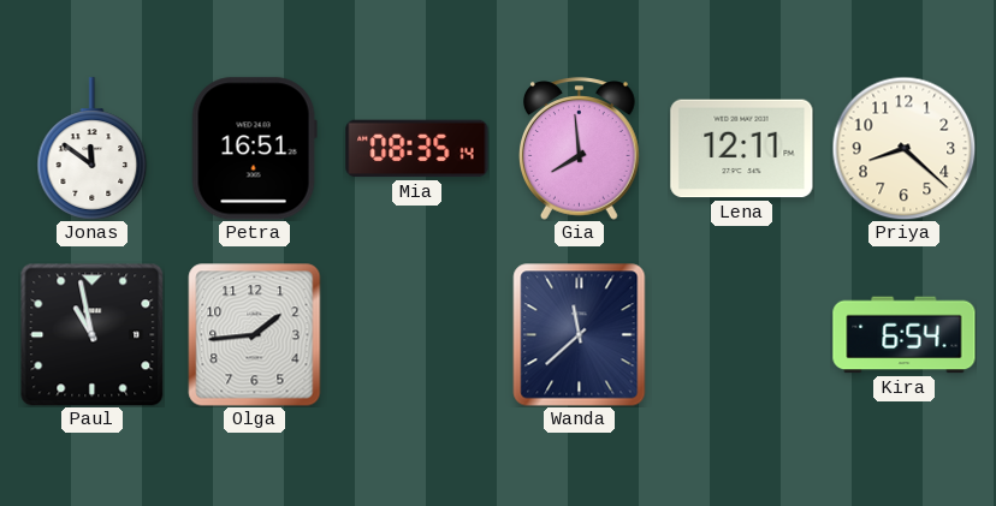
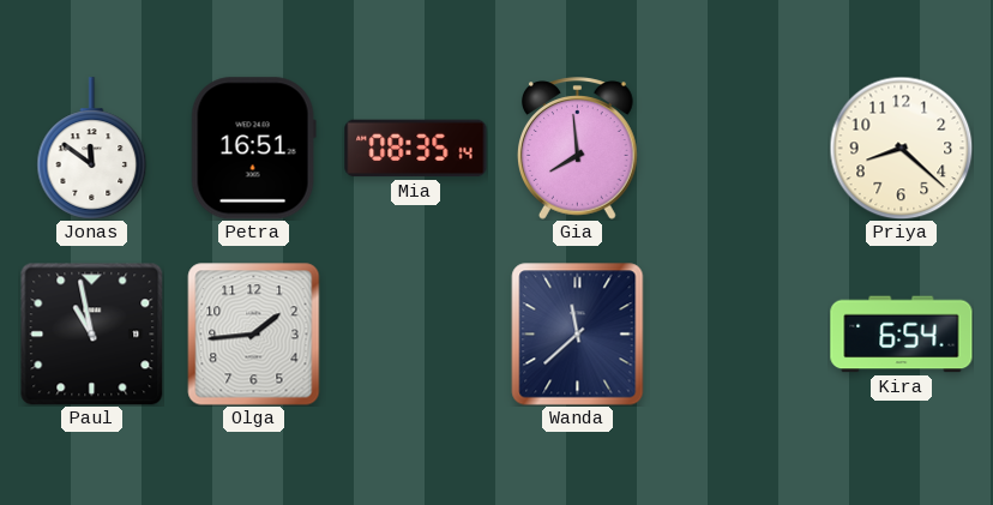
Lena: 12:11 -> none
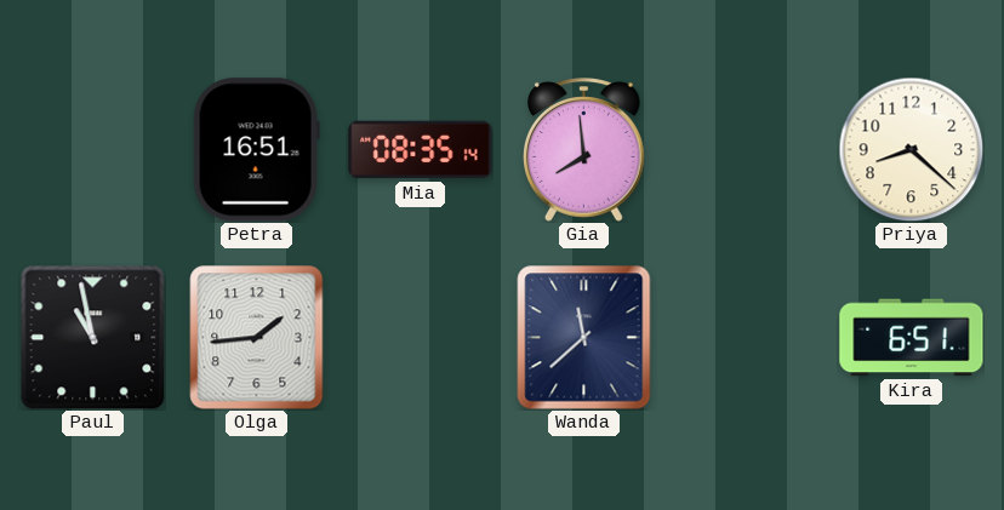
Jonas: 11:51 -> none
Kira: 6:54 -> 6:51
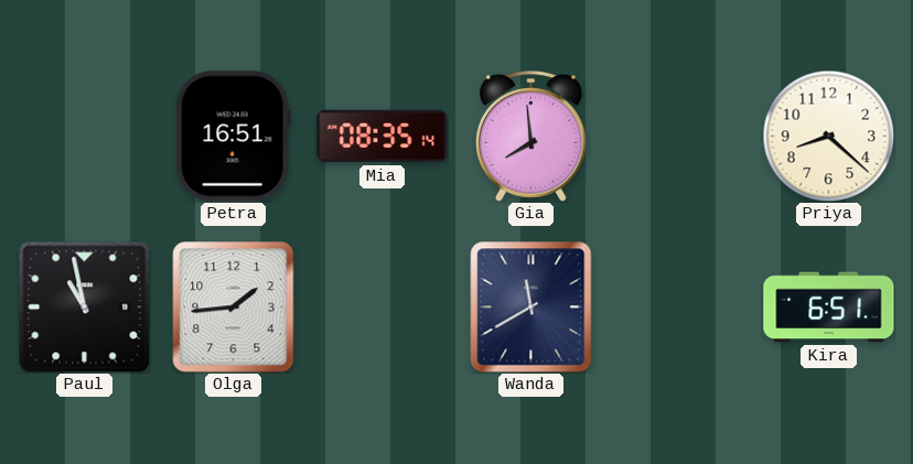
Wanda: 11:38 -> 11:40
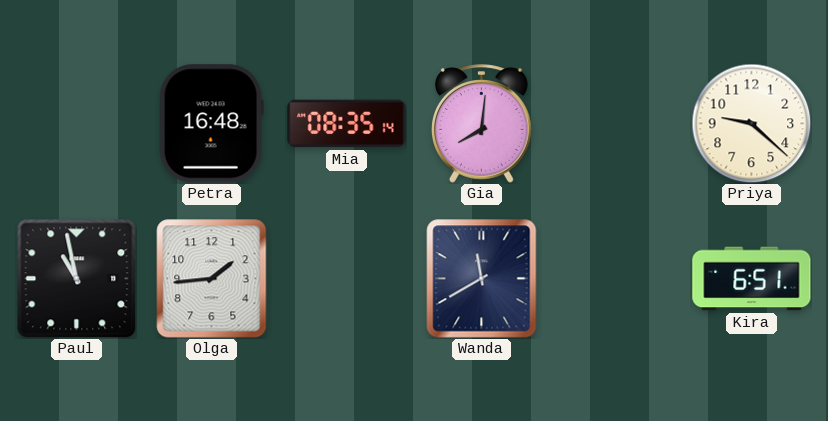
Petra: 16:51 -> 16:48
Gia: 7:59 -> 8:01
Priya: 8:22 -> 9:22
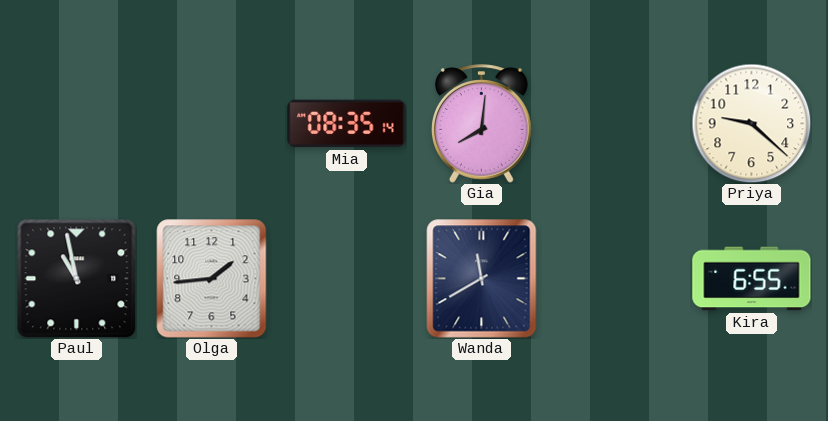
Petra: 16:48 -> none
Kira: 6:51 -> 6:55
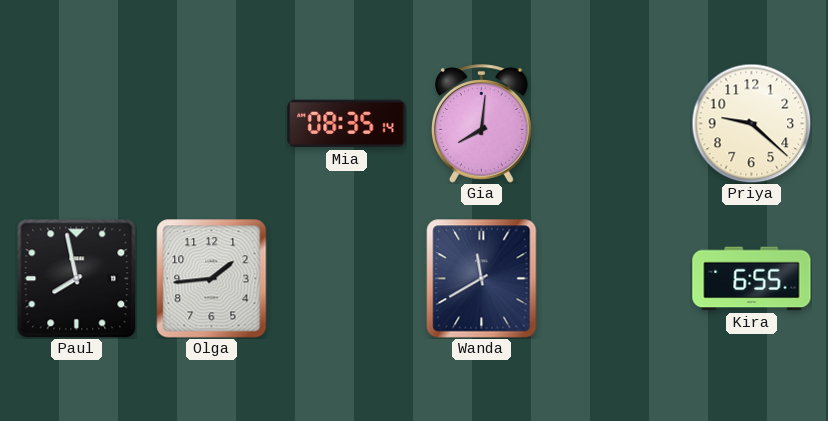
Paul: 10:58 -> 7:58
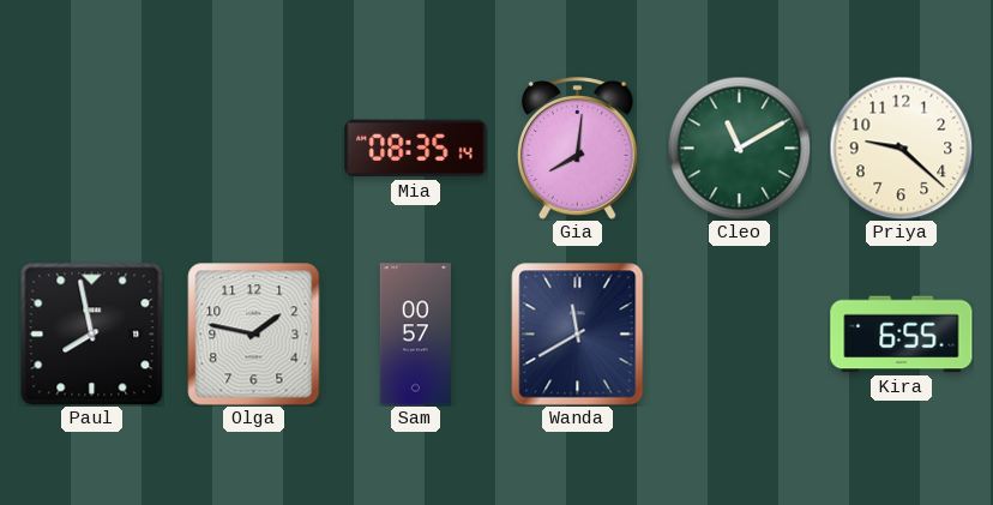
Cleo: none -> 11:10
Olga: 1:44 -> 1:47
Sam: none -> 00:57
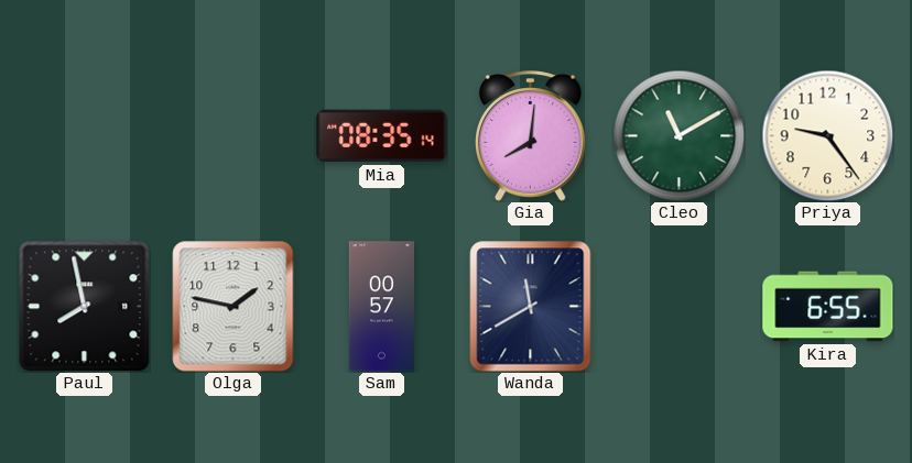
Priya: 9:22 -> 9:24
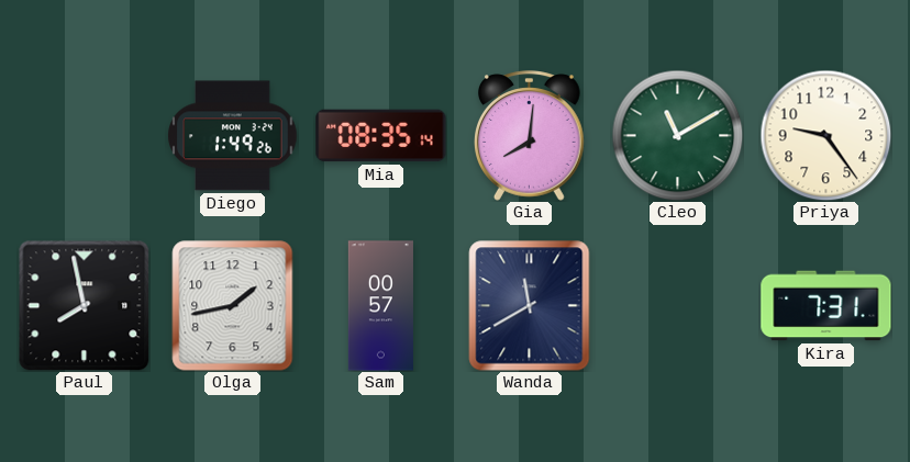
Diego: none -> 1:49
Olga: 1:47 -> 1:43
Kira: 6:55 -> 7:31
